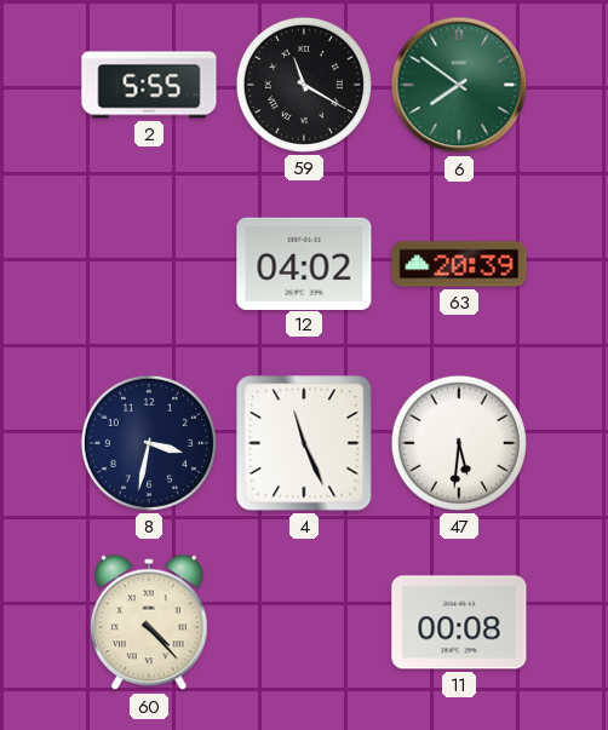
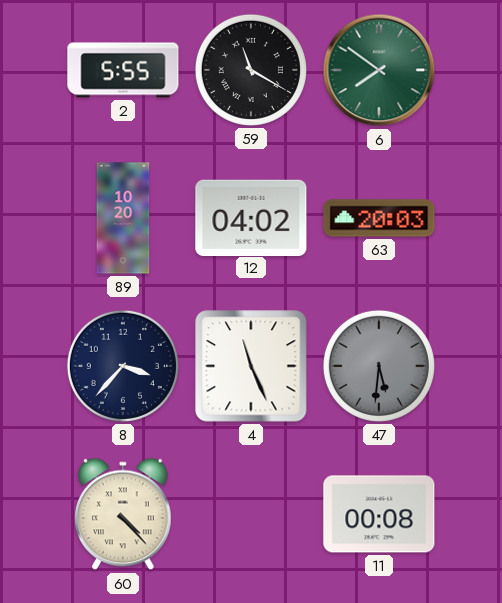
89: none -> 10:20
63: 20:39 -> 20:03
8: 3:32 -> 3:37
47 dial: white -> grey
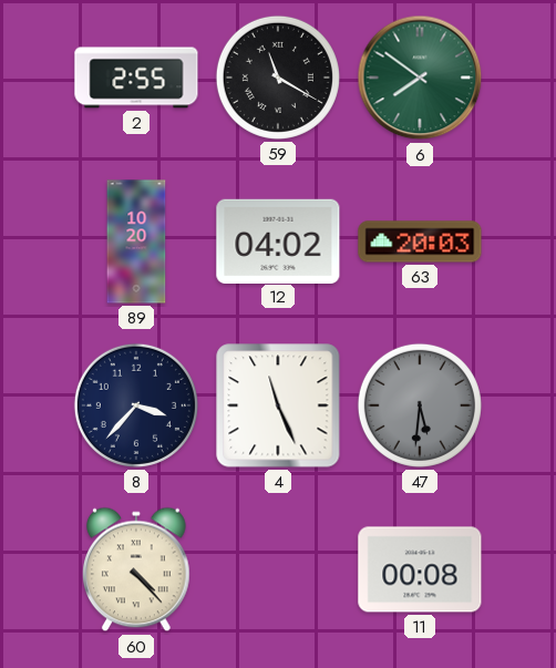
2: 5:55 -> 2:55
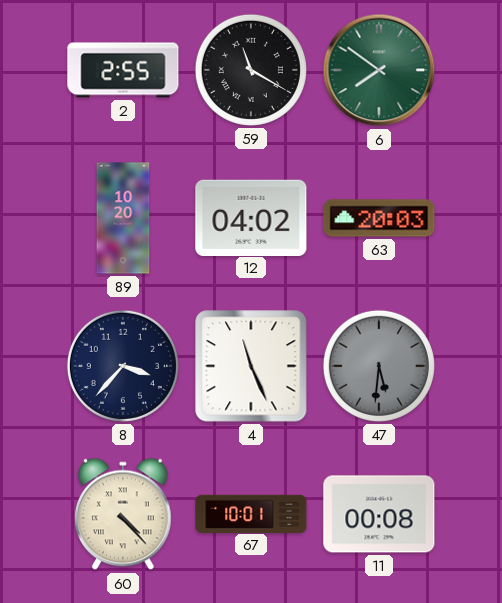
67: none -> 10:01
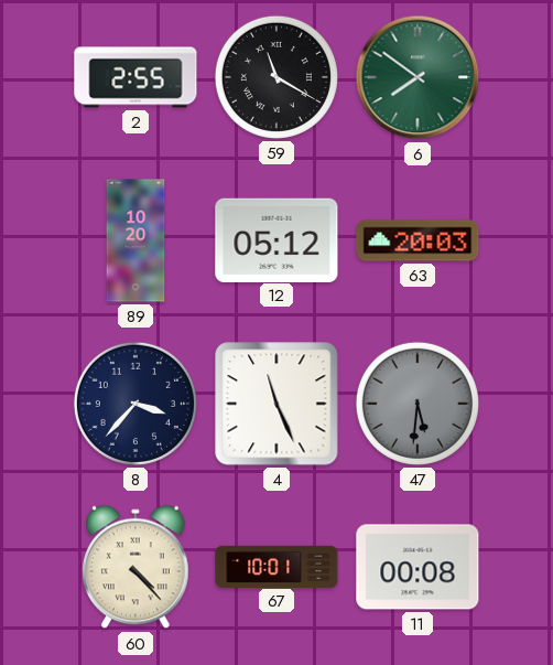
12: 04:02 -> 05:12
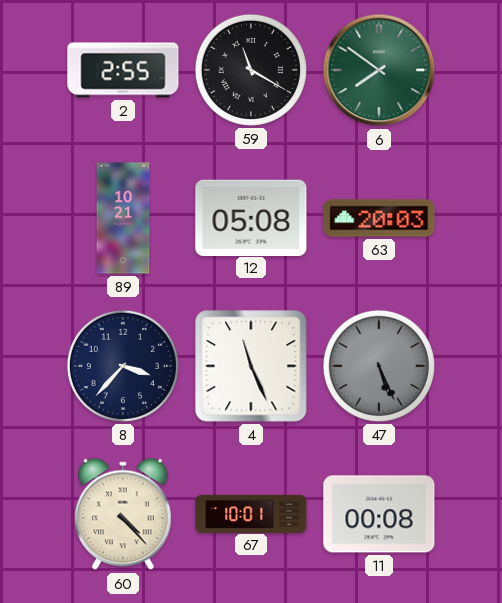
89: 10:20 -> 10:21
12: 05:12 -> 05:08
47: 5:31 -> 5:26
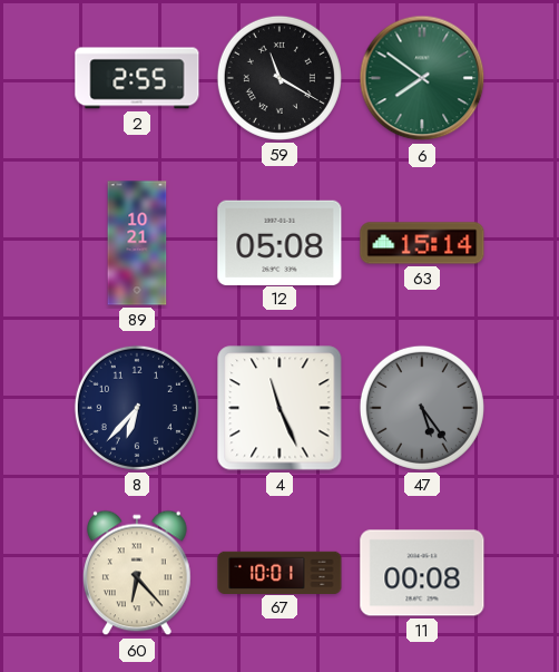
63: 20:03 -> 15:14
8: 3:37 -> 6:37
47: 5:26 -> 5:24
60: 4:23 -> 6:23
